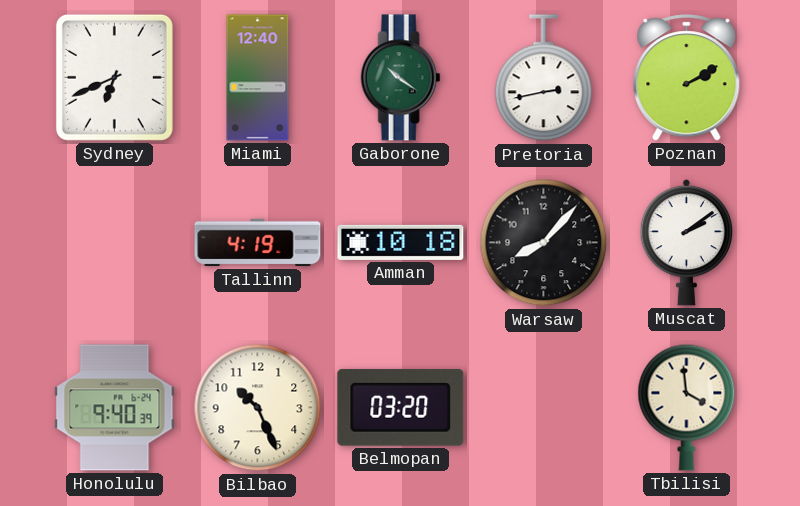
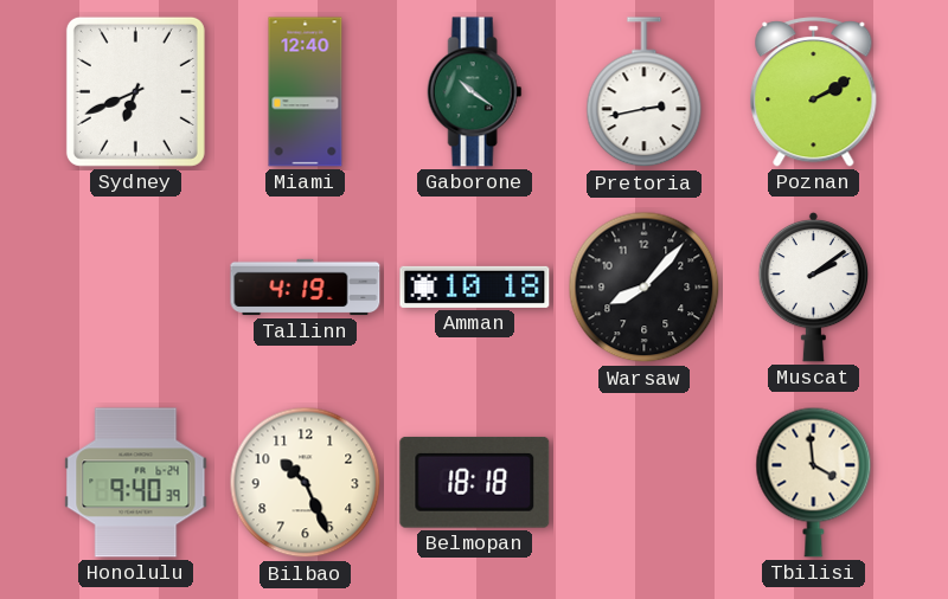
Belmopan: 03:20 -> 18:18
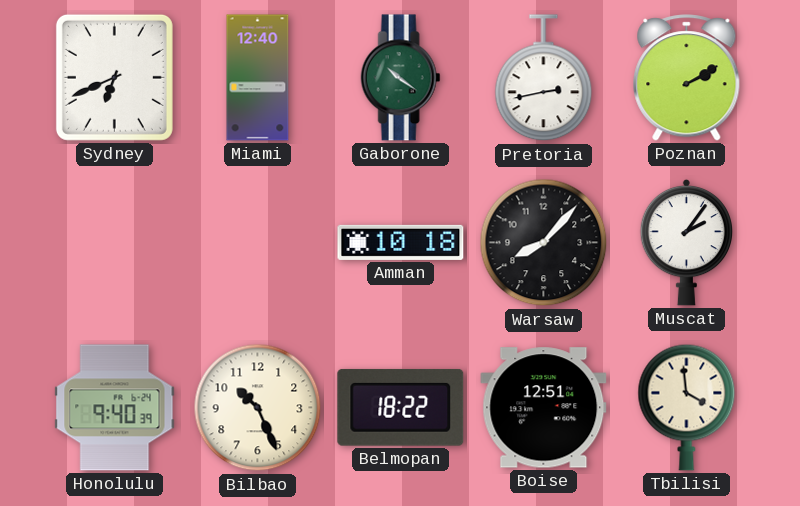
Tallinn: 4:19 -> none
Muscat: 2:09 -> 2:06
Belmopan: 18:18 -> 18:22
Boise: none -> 12:51
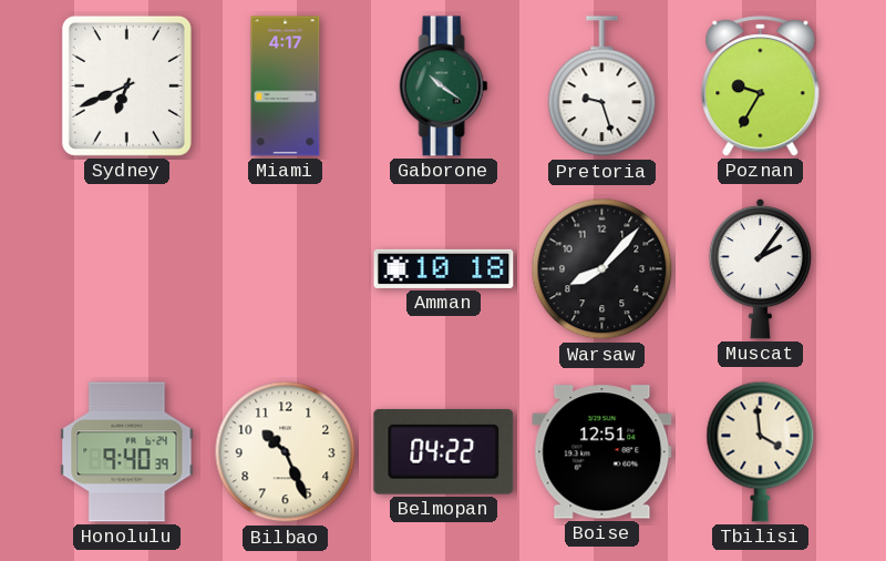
Miami: 12:40 -> 4:17
Pretoria: 2:43 -> 9:27
Poznan: 2:10 -> 9:35
Belmopan: 18:22 -> 04:22
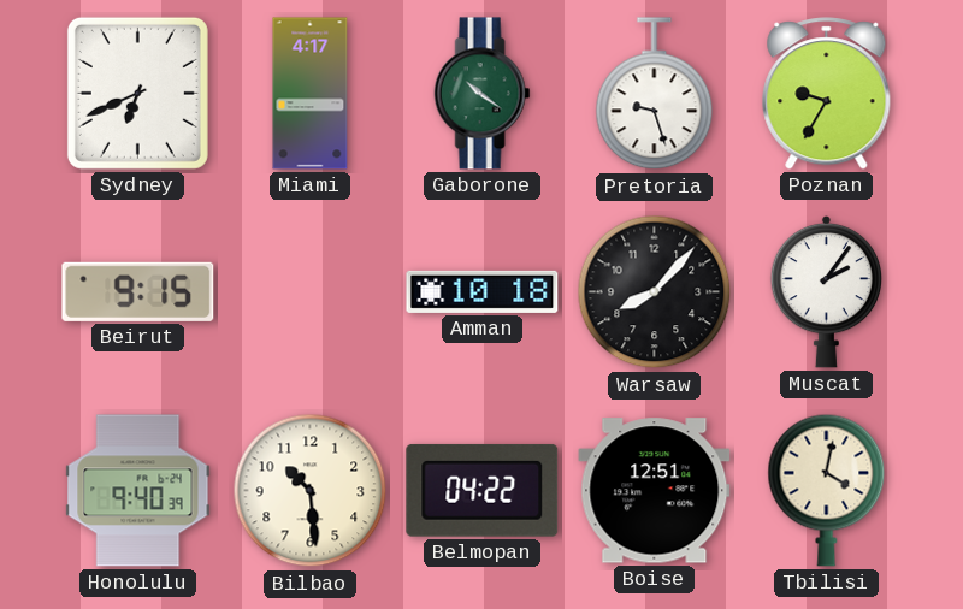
Beirut: none -> 9:15
Bilbao: 10:26 -> 10:29
Tbilisi: 3:59 -> 4:02
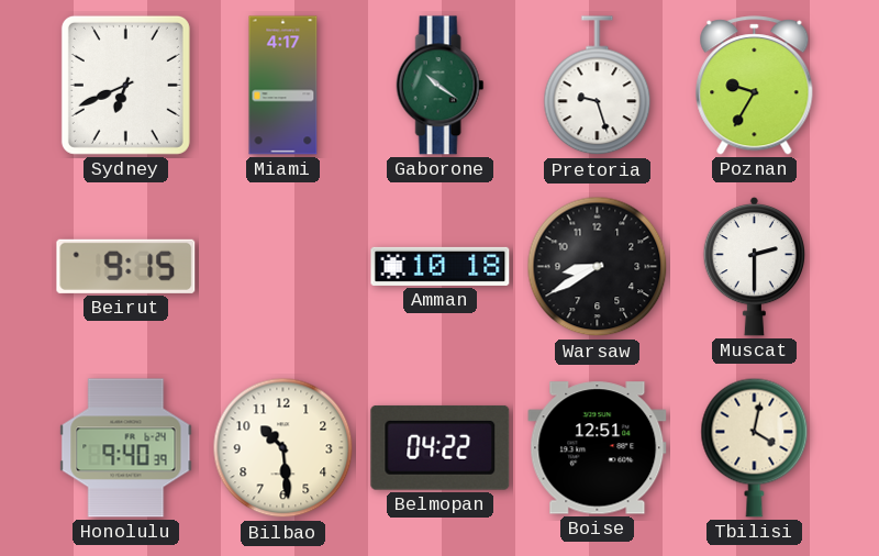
Warsaw: 8:07 -> 8:40
Muscat: 2:06 -> 2:30
